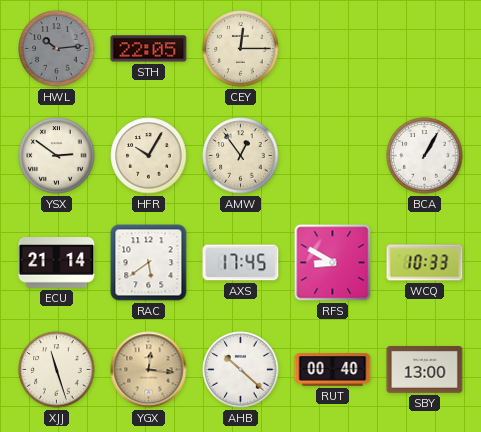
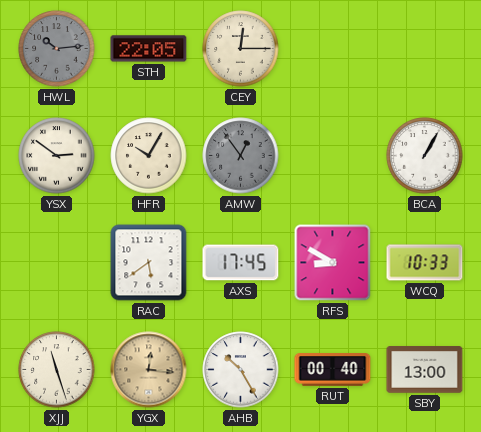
AMW dial: cream -> grey
ECU: 21:14 -> none
AHB: 10:22 -> 10:25
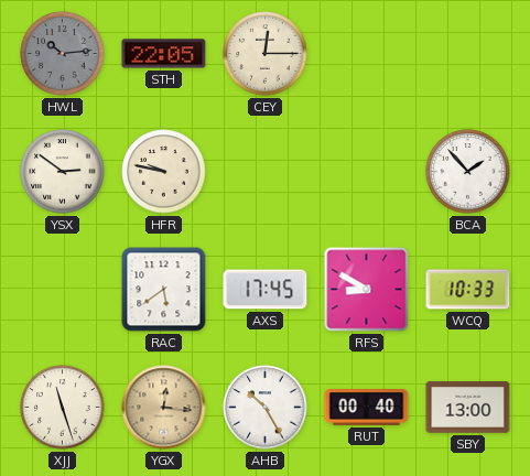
HFR: 10:05 -> 9:47
AMW: 12:54 -> none
BCA: 1:05 -> 1:53
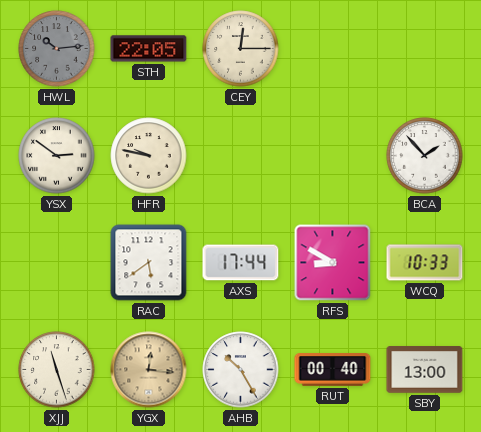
AXS: 17:45 -> 17:44
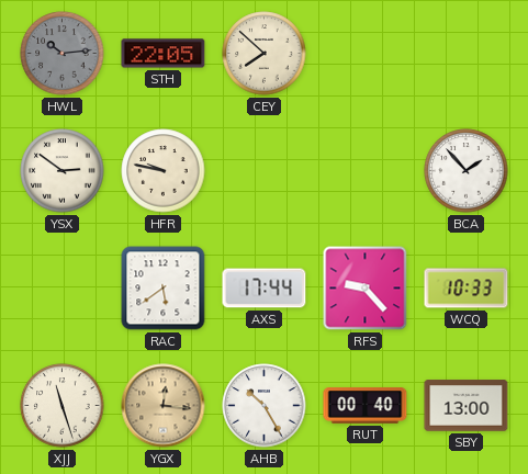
CEY: 12:15 -> 7:52
RFS: 8:50 -> 9:23
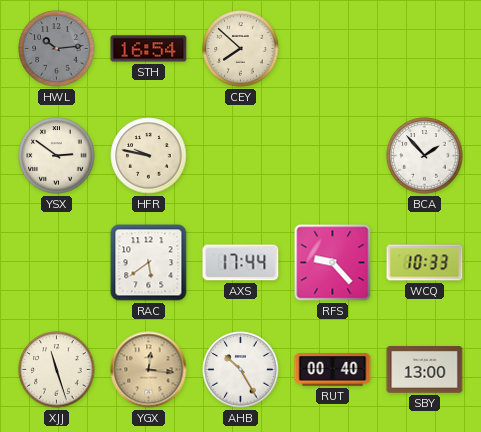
STH: 22:05 -> 16:54
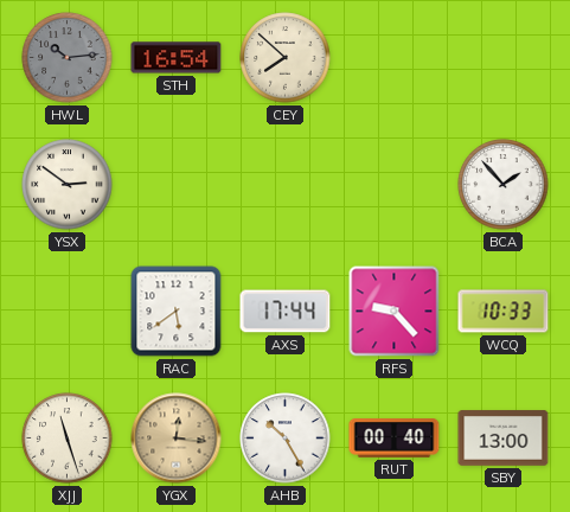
HFR: 9:47 -> none
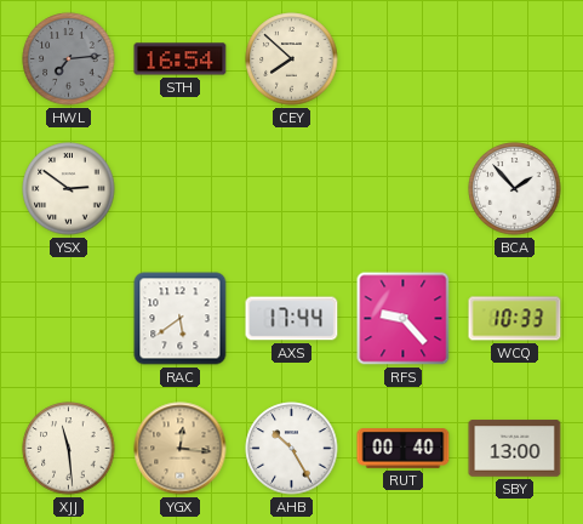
HWL: 10:14 -> 7:14
XJJ: 11:27 -> 11:29
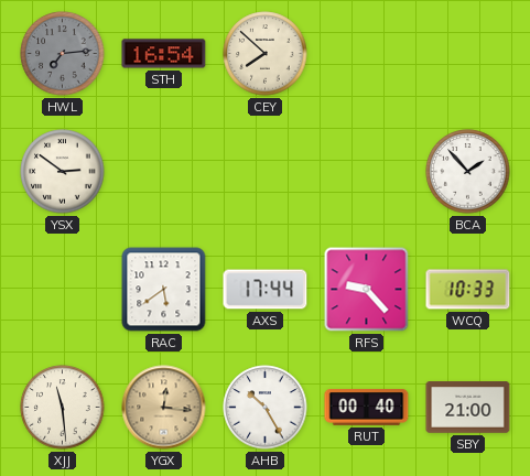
SBY: 13:00 -> 21:00
